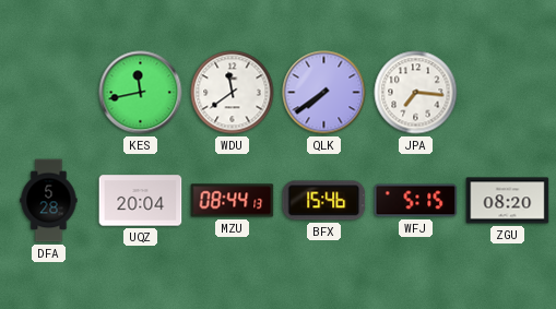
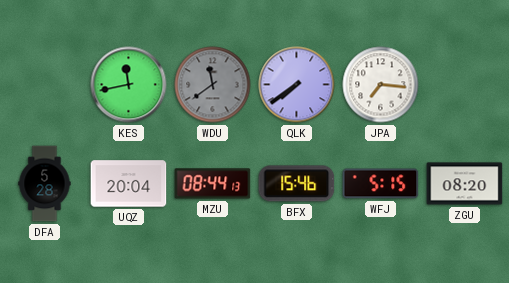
WDU dial: white -> grey
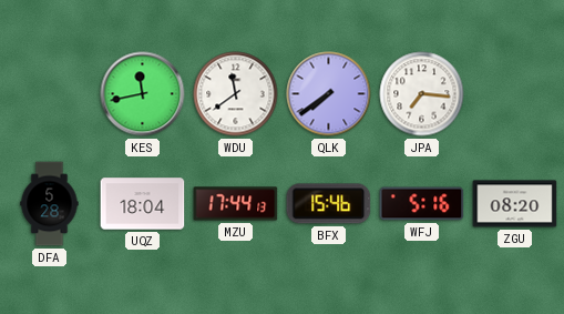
WDU dial: grey -> white
UQZ: 20:04 -> 18:04
MZU: 08:44 -> 17:44
WFJ: 5:15 -> 5:16
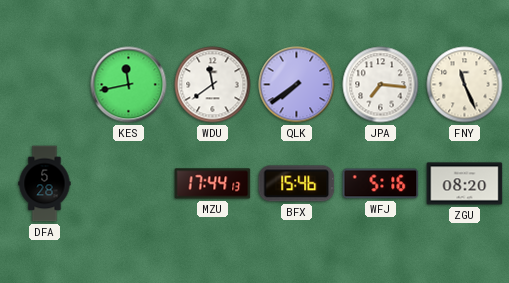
FNY: none -> 11:26
UQZ: 18:04 -> none
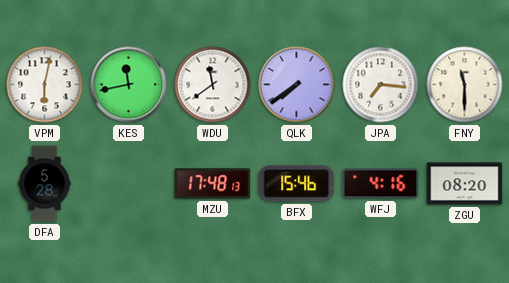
VPM: none -> 6:02
FNY: 11:26 -> 11:30
MZU: 17:44 -> 17:48
WFJ: 5:16 -> 4:16
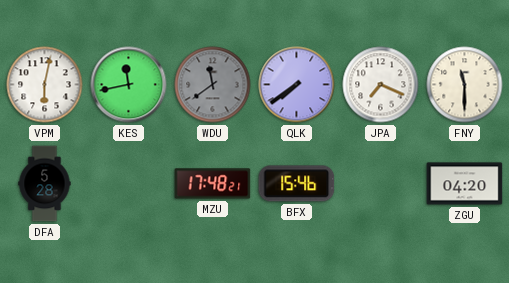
WDU dial: white -> grey
JPA: 7:16 -> 7:19
MZU: 17:48:13 -> 17:48:21
WFJ: 4:16 -> none
ZGU: 08:20 -> 04:20
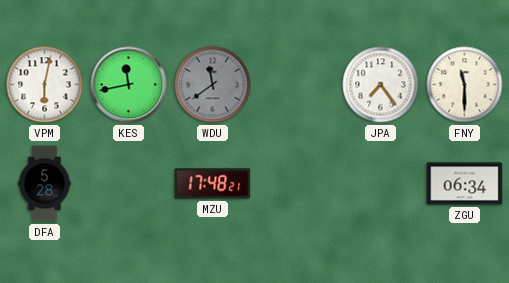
QLK: 7:39 -> none
JPA: 7:19 -> 7:24
BFX: 15:46 -> none
ZGU: 04:20 -> 06:34
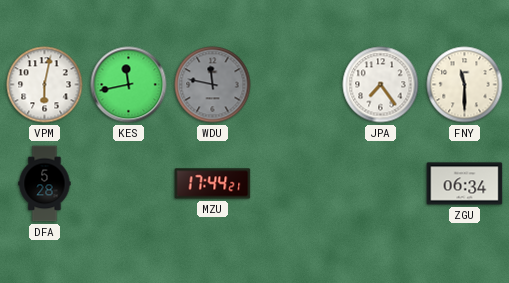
WDU: 11:39 -> 11:47
MZU: 17:48 -> 17:44
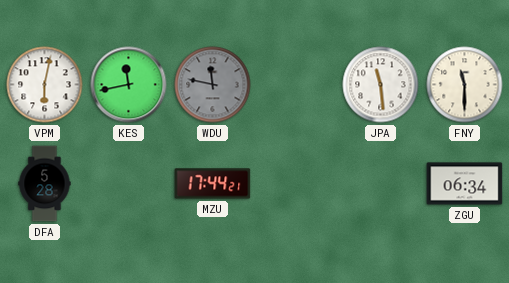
JPA: 7:24 -> 11:29
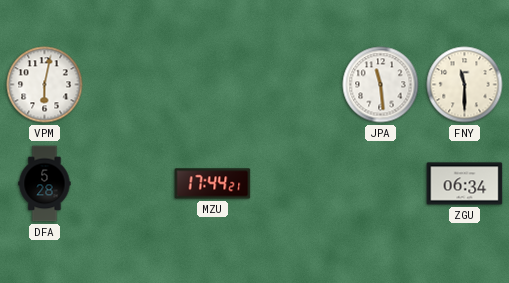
KES: 11:43 -> none
WDU: 11:47 -> none
